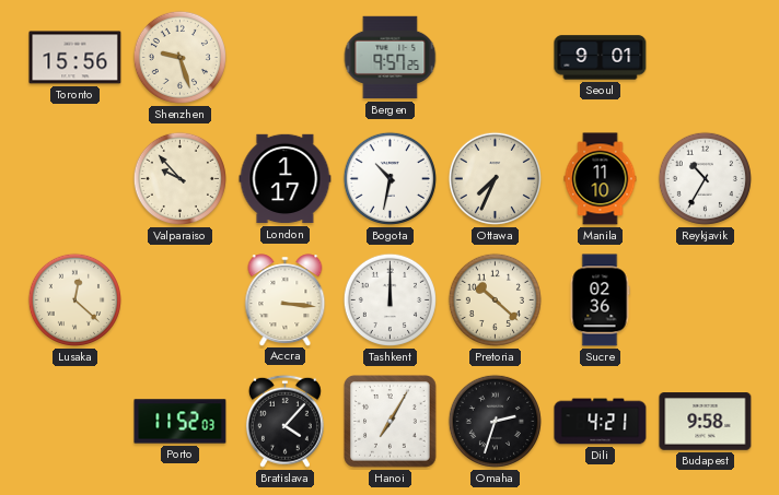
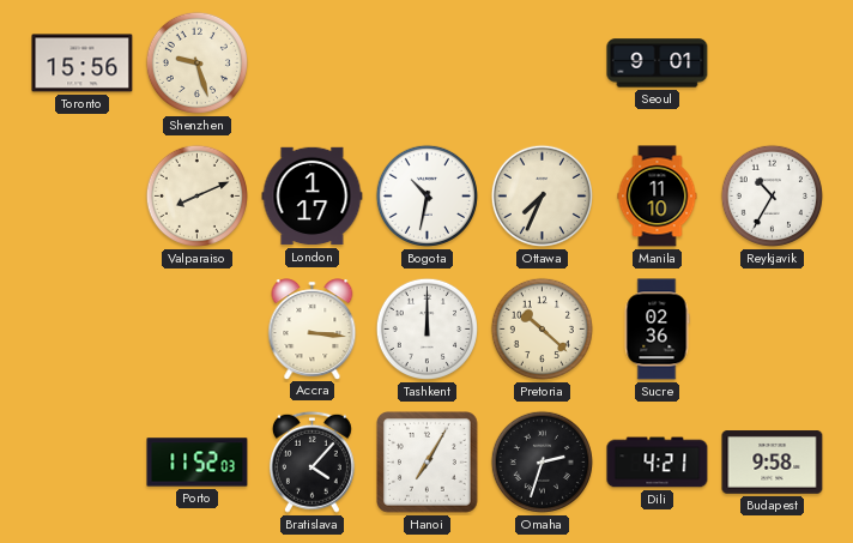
Bergen: 9:57 -> none
Valparaiso: 9:53 -> 8:11
Lusaka: 12:22 -> none
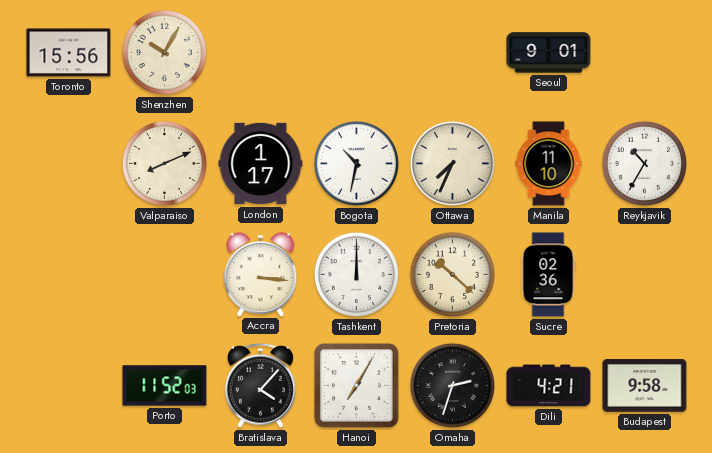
Shenzhen: 9:27 -> 10:05
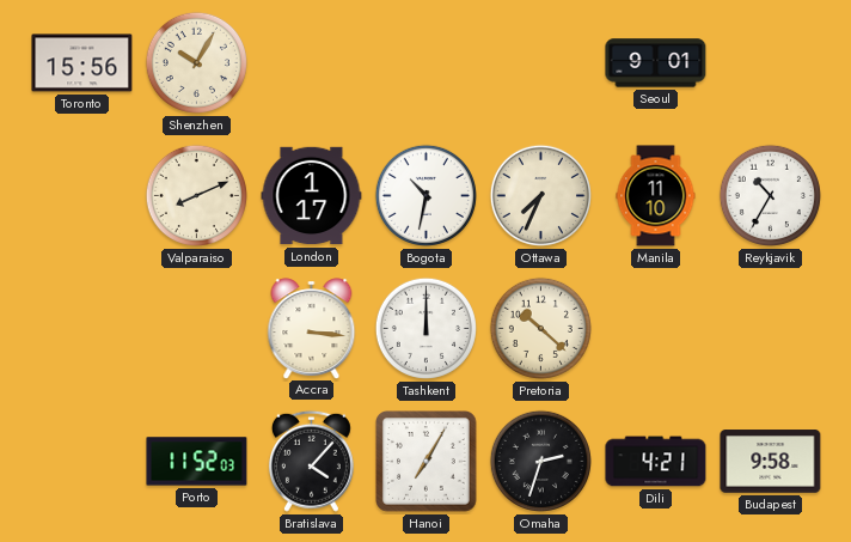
Sucre: 02:36 -> none
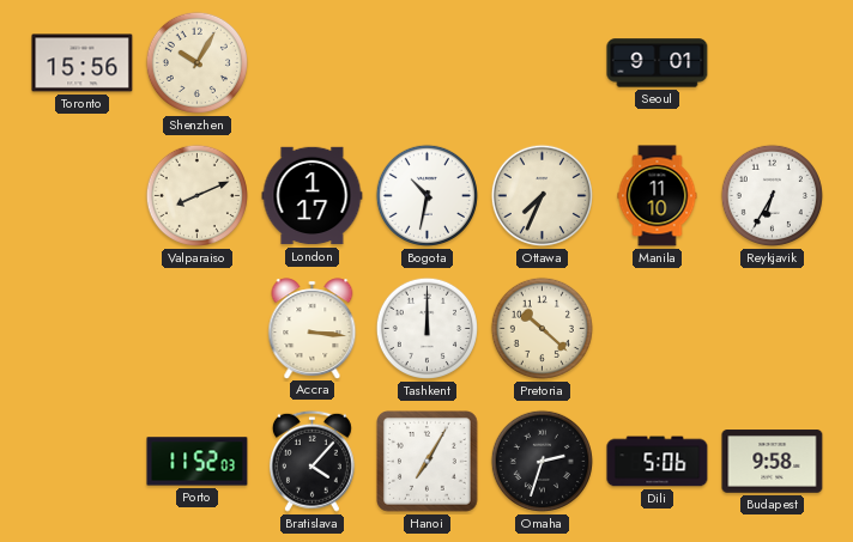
Reykjavik: 10:35 -> 6:35
Dili: 4:21 -> 5:06
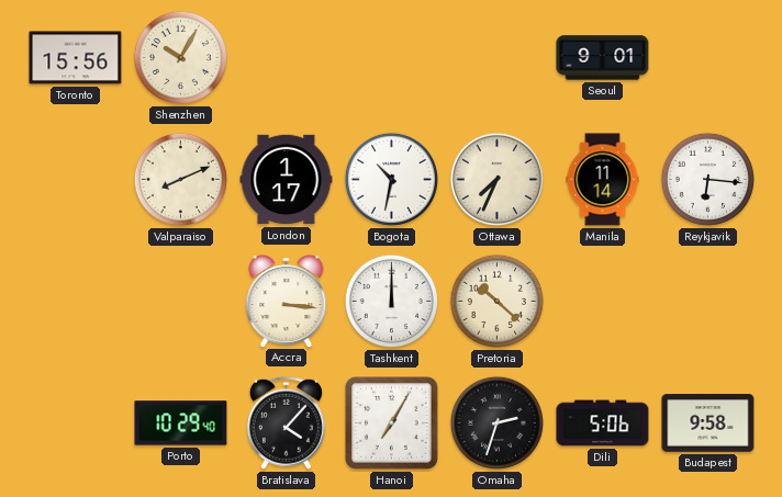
Manila: 11:10 -> 11:14
Reykjavik: 6:35 -> 6:16
Porto: 11:52 -> 10:29
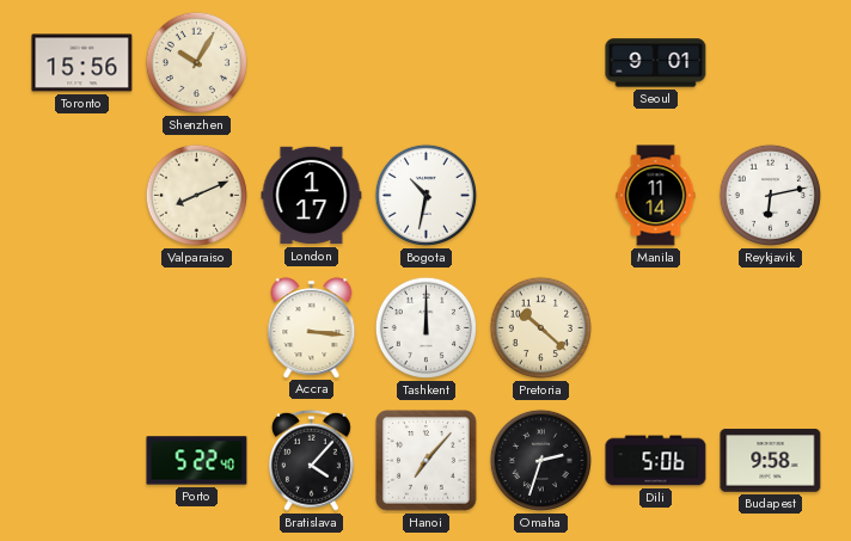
Ottawa: 7:34 -> none
Reykjavik: 6:16 -> 6:13
Porto: 10:29 -> 5:22
Hanoi: 7:05 -> 7:07
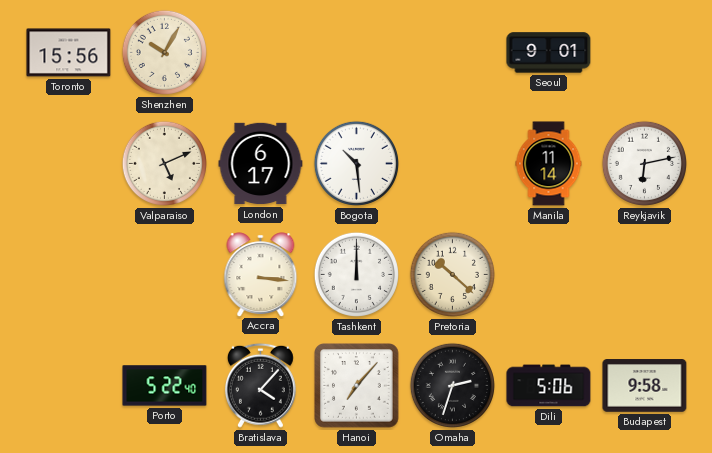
Valparaiso: 8:11 -> 5:11
London: 1:17 -> 6:17
Bogota: 10:32 -> 10:29
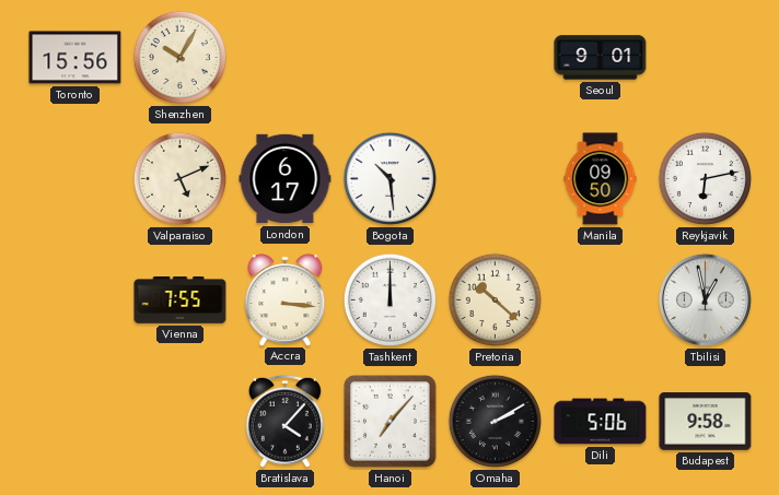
Manila: 11:14 -> 09:50
Vienna: none -> 7:55
Tbilisi: none -> 12:58
Porto: 5:22 -> none
Omaha: 2:33 -> 2:10
